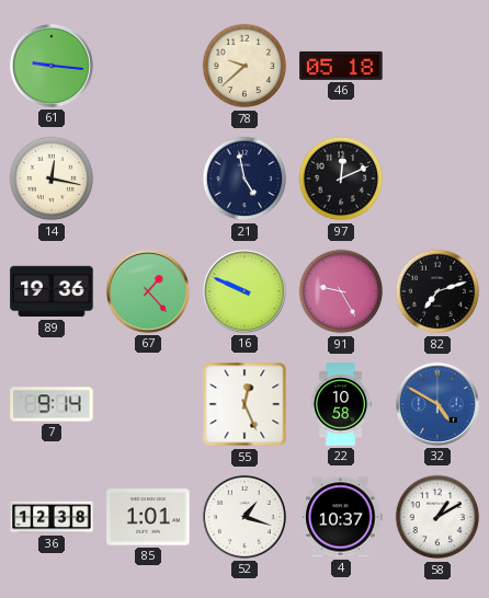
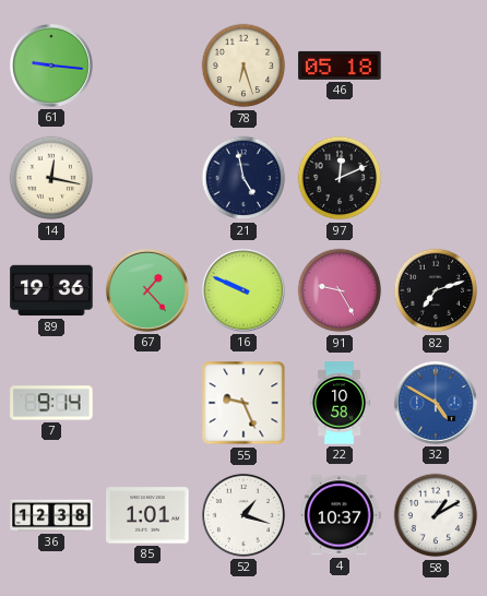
78: 9:38 -> 6:27
55: 12:26 -> 9:26
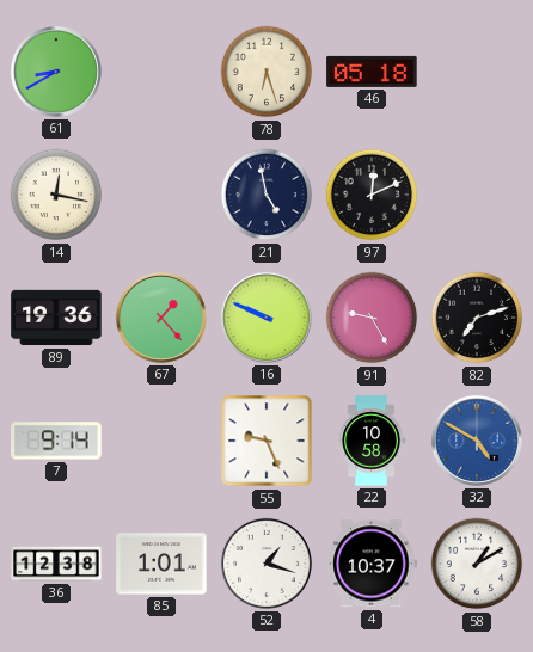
61: 9:16 -> 8:40
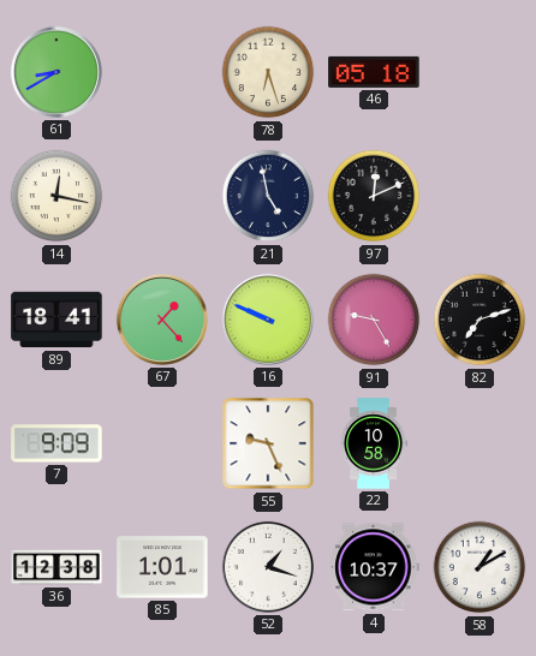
89: 19:36 -> 18:41
7: 9:14 -> 9:09
32: 4:50 -> none
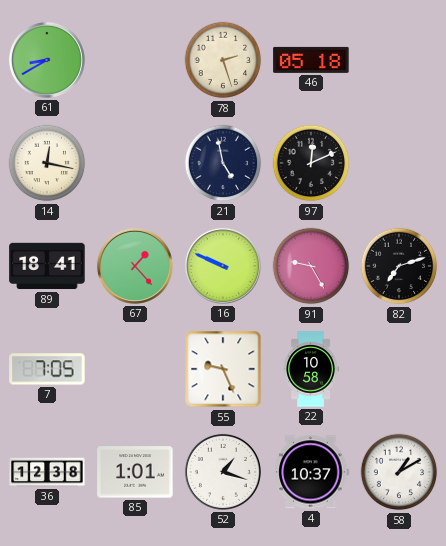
78: 6:27 -> 2:27
7: 9:09 -> 7:05
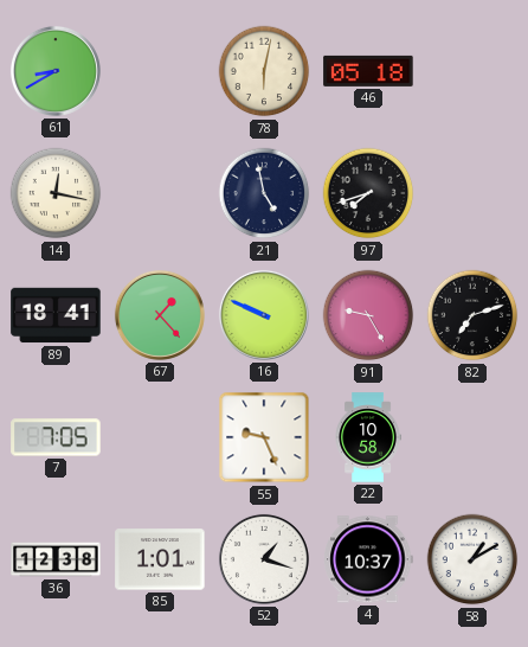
78: 2:27 -> 6:02
97: 12:11 -> 7:42
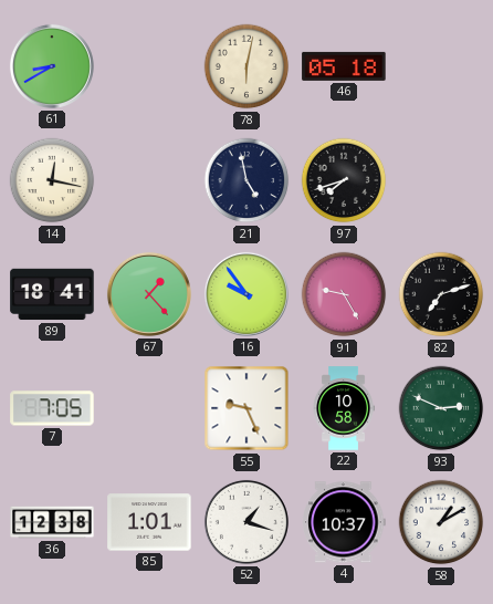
16: 9:49 -> 9:54
93: none -> 2:49
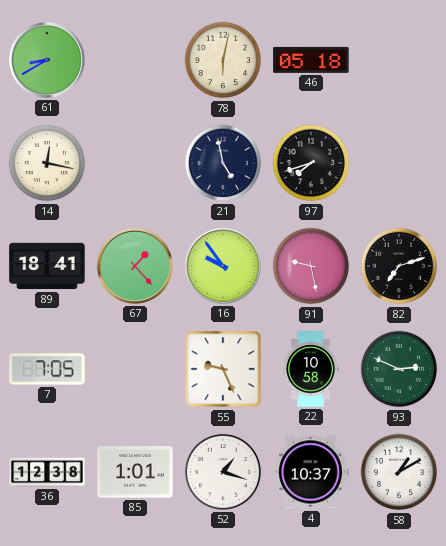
91: 9:25 -> 9:28
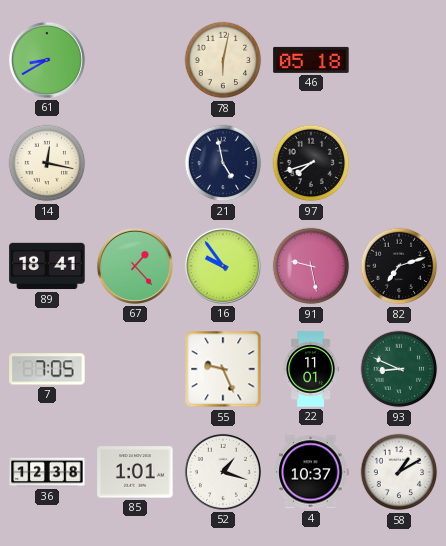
22: 10:58 -> 11:01
93: 2:49 -> 8:49
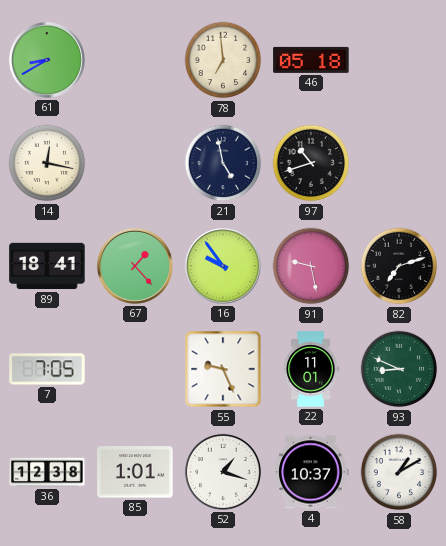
78: 6:02 -> 6:59
97: 7:42 -> 10:42
